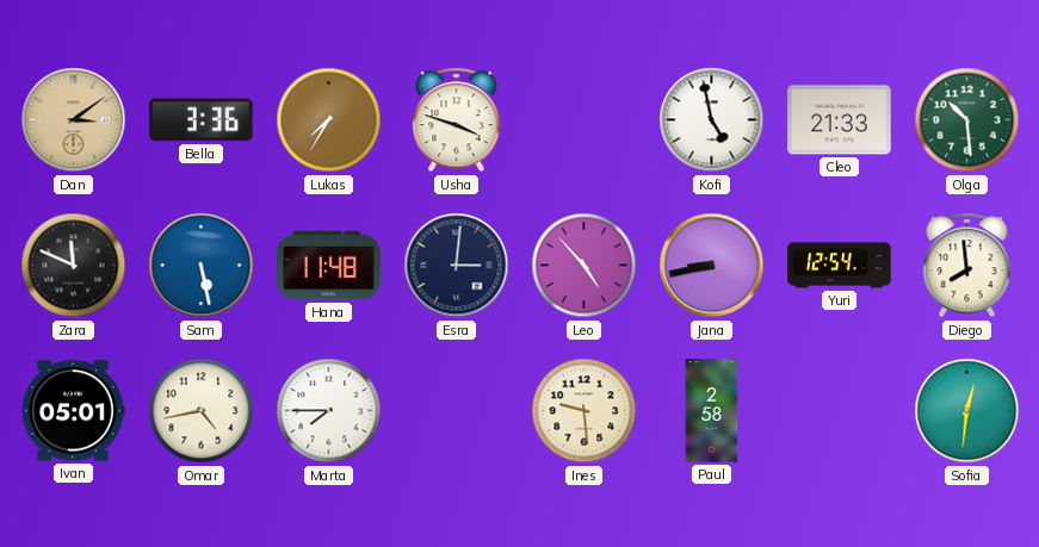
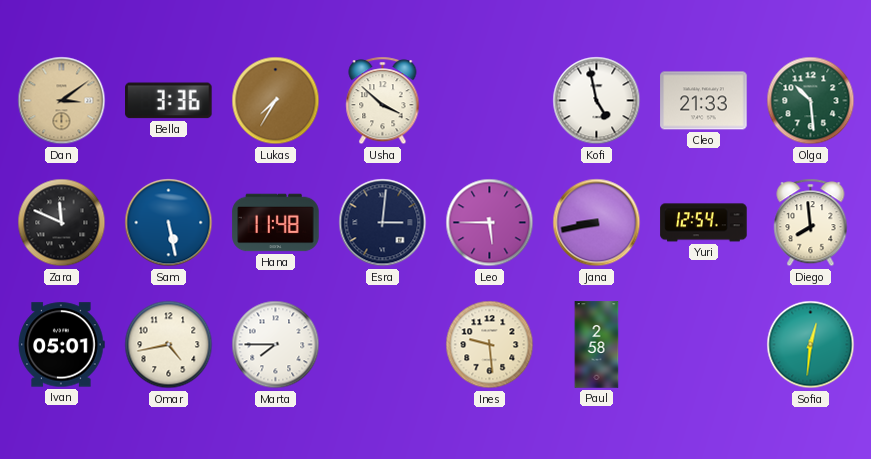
Usha: 3:48 -> 3:52
Leo: 4:53 -> 5:45
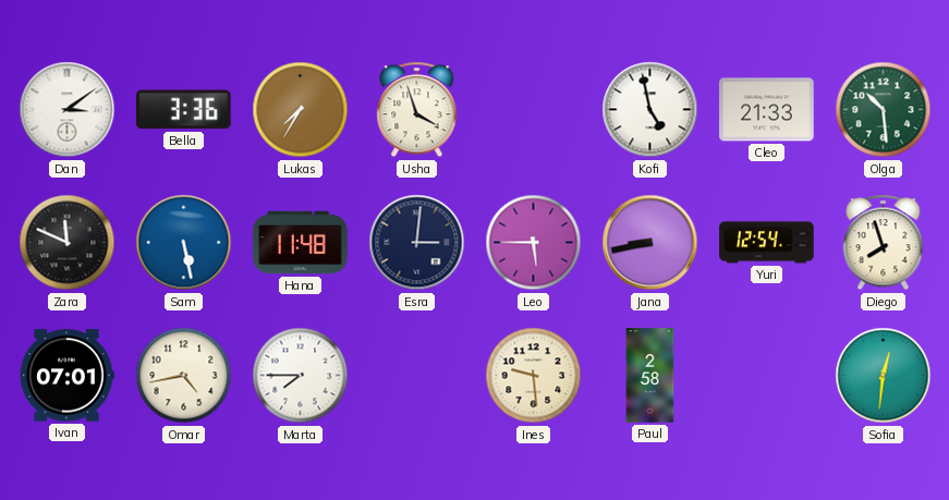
Dan dial: champagne -> white
Usha: 3:52 -> 3:57
Diego: 7:59 -> 7:57
Ivan: 05:01 -> 07:01
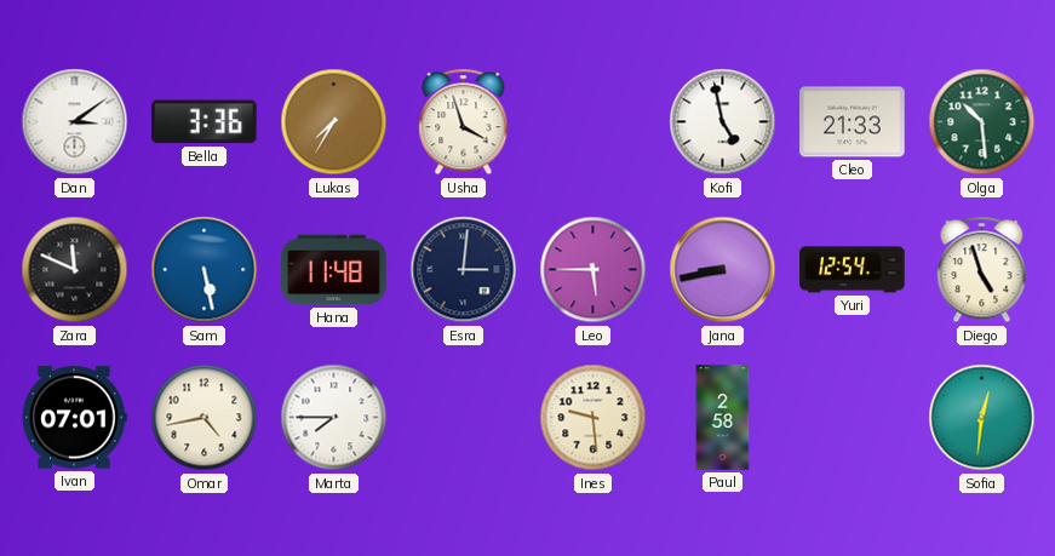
Diego: 7:57 -> 4:57
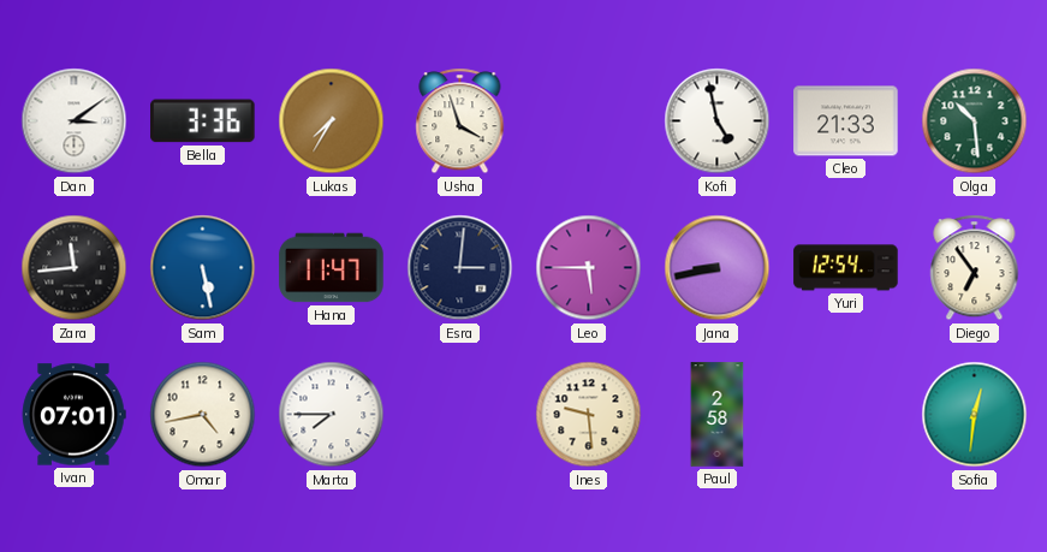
Zara: 11:49 -> 11:44
Hana: 11:48 -> 11:47
Diego: 4:57 -> 6:54
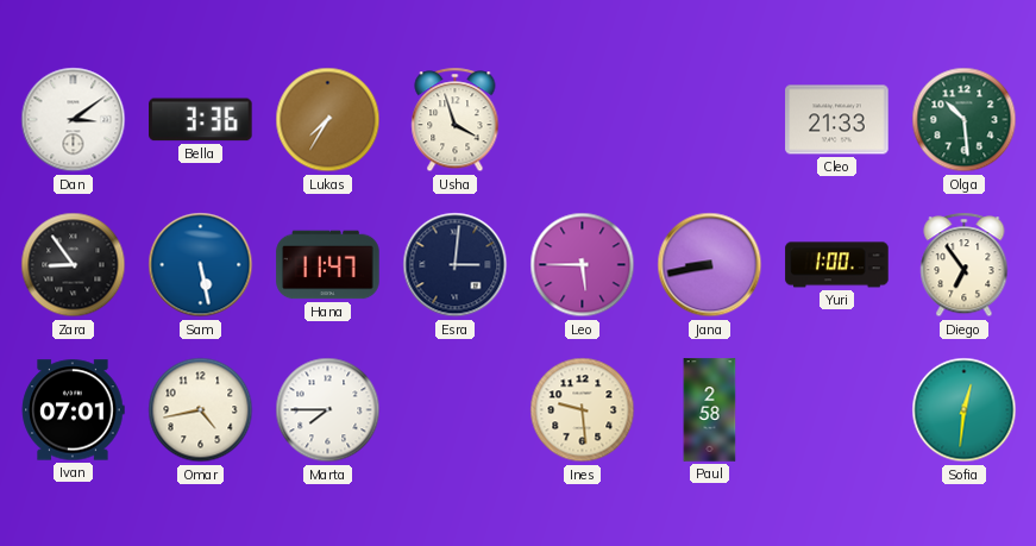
Kofi: 4:58 -> none
Zara: 11:44 -> 8:54
Yuri: 12:54 -> 1:00
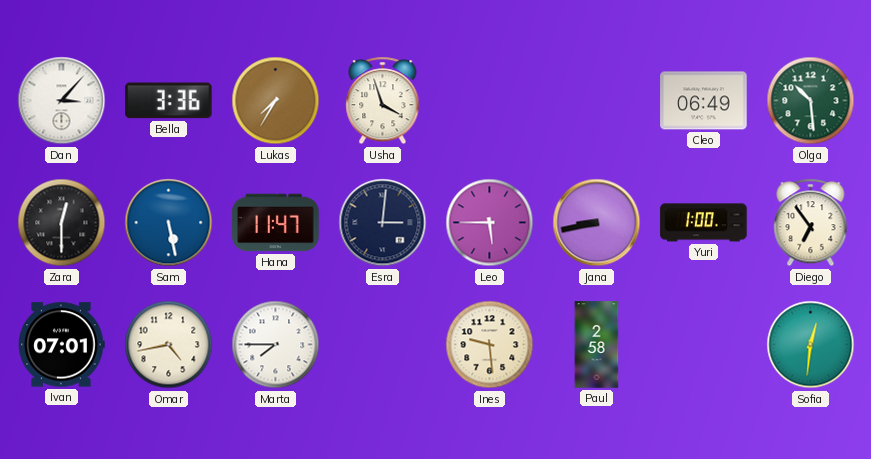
Dan: 3:09 -> 3:07
Cleo: 21:33 -> 06:49
Zara: 8:54 -> 12:30
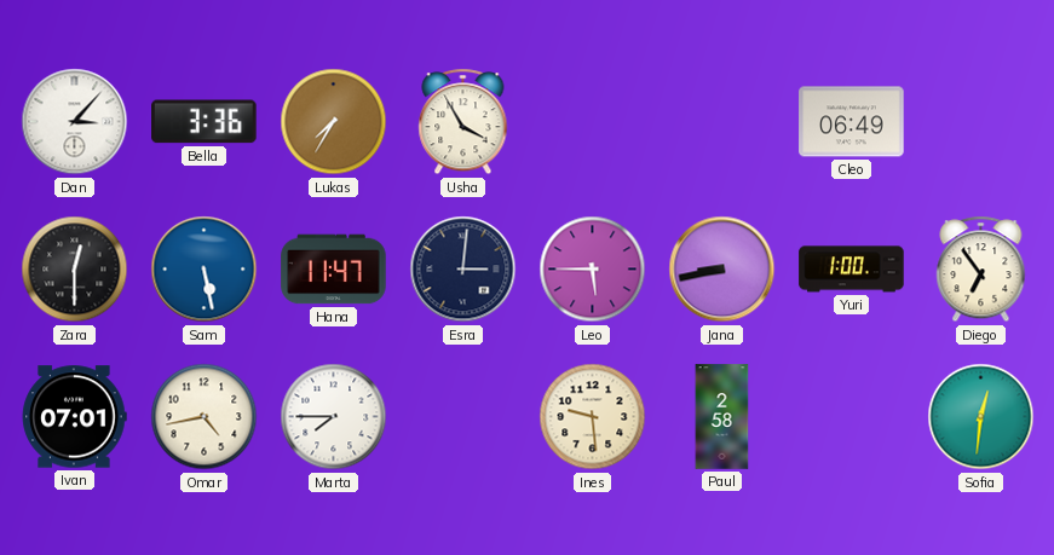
Usha: 3:57 -> 3:55
Olga: 10:29 -> none
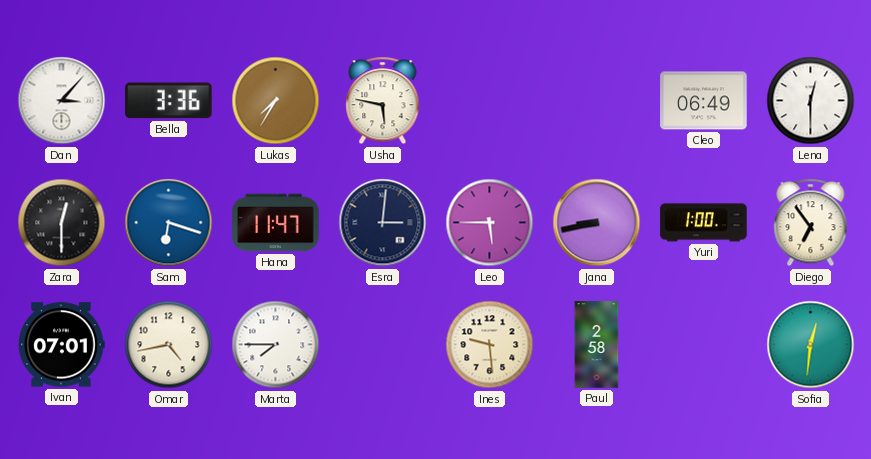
Usha: 3:55 -> 5:47
Lena: none -> 12:30
Sam: 5:28 -> 6:18
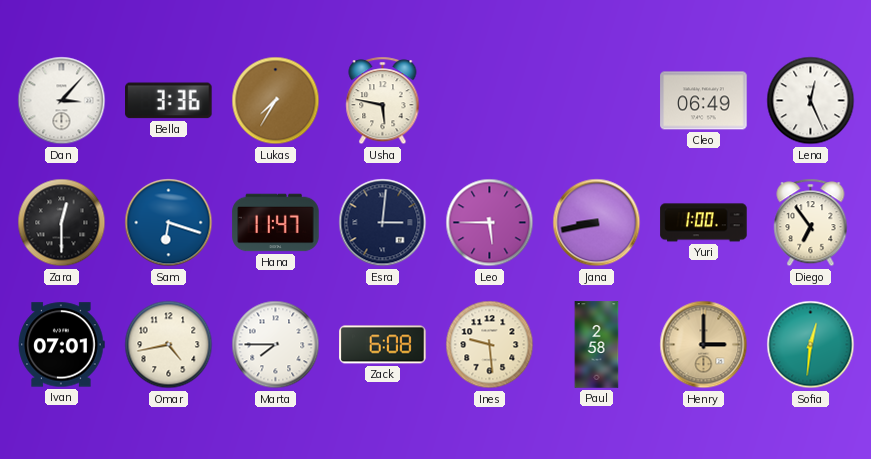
Lena: 12:30 -> 12:26
Zack: none -> 6:08
Henry: none -> 3:00
